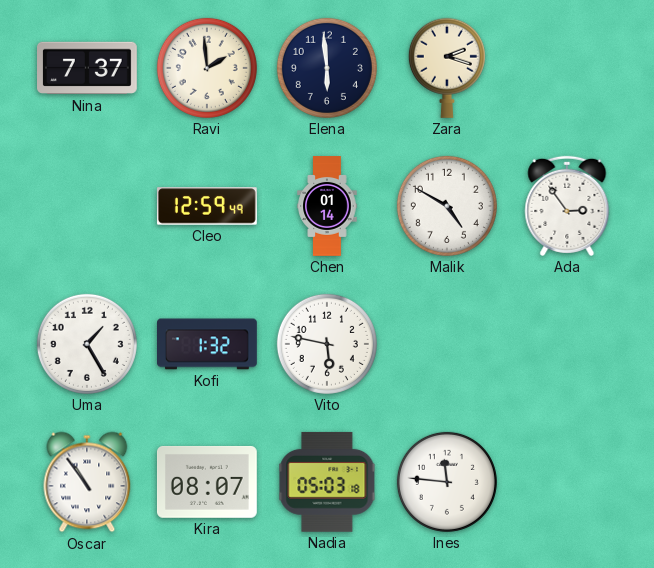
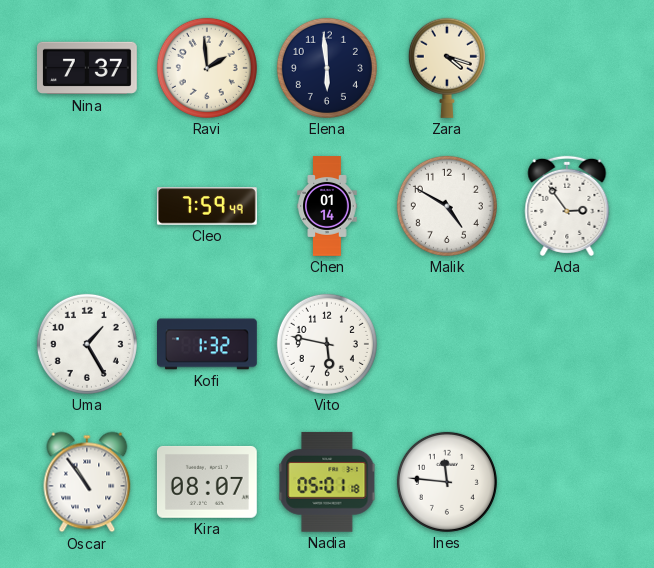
Zara: 2:18 -> 4:18
Cleo: 12:59 -> 7:59
Nadia: 05:03 -> 05:01
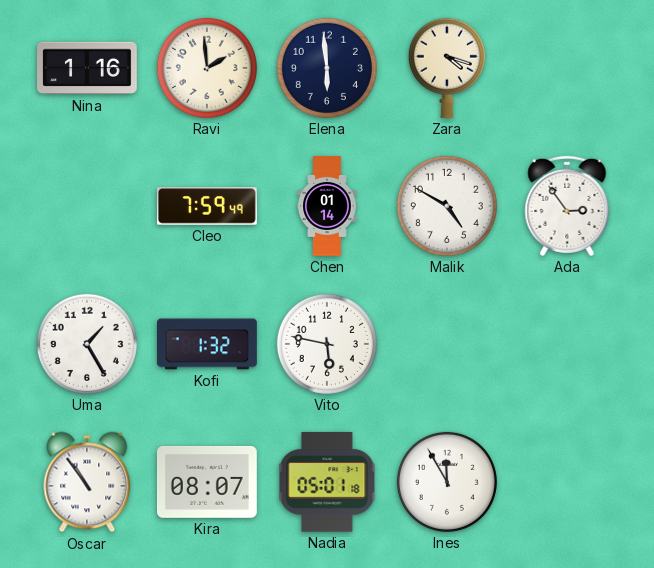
Nina: 7:37 -> 1:16
Ines: 11:46 -> 11:55
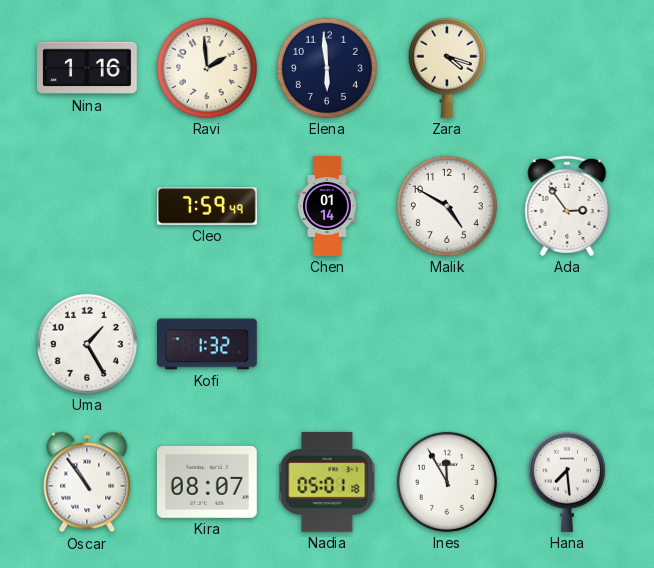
Vito: 5:47 -> none
Hana: none -> 7:29
